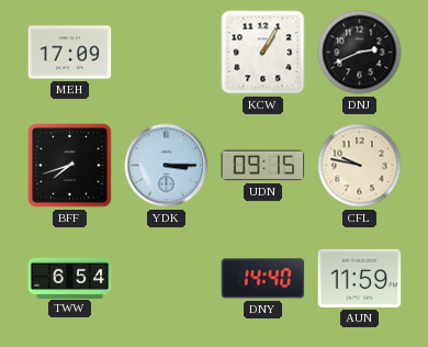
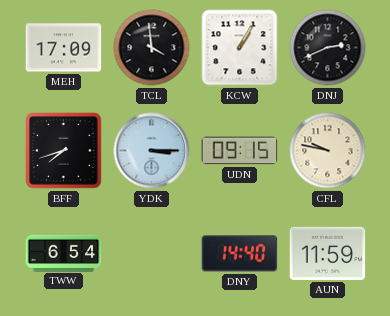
TCL: none -> 3:59
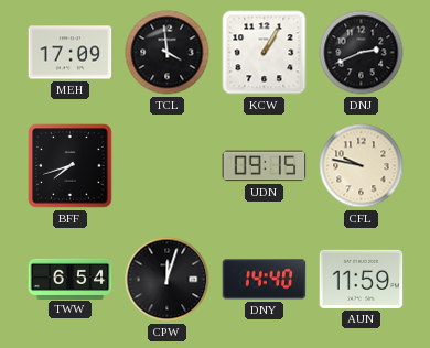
YDK: 3:15 -> none
CPW: none -> 12:03
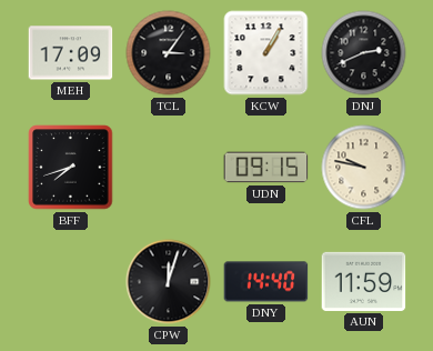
TCL: 3:59 -> 3:06
TWW: 6:54 -> none
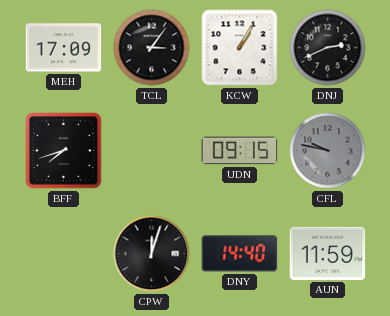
CFL dial: cream -> grey
